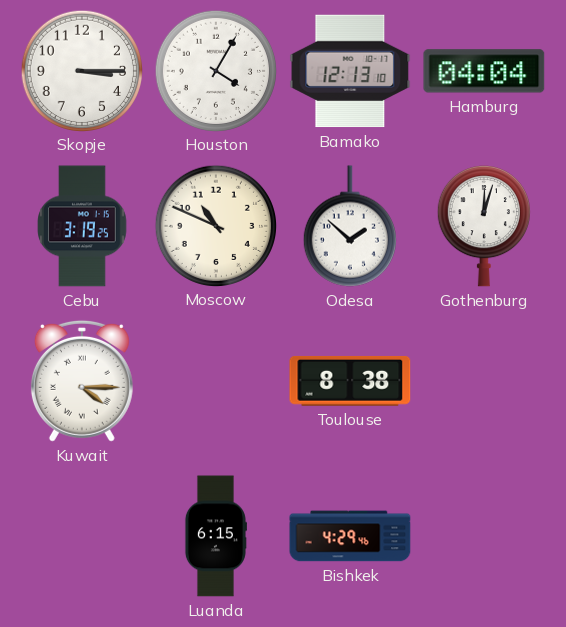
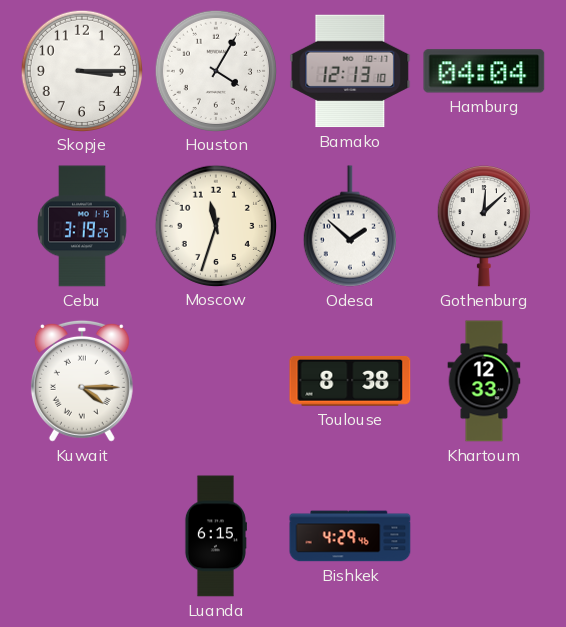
Moscow: 10:49 -> 11:33
Gothenburg: 12:03 -> 12:08
Khartoum: none -> 12:33
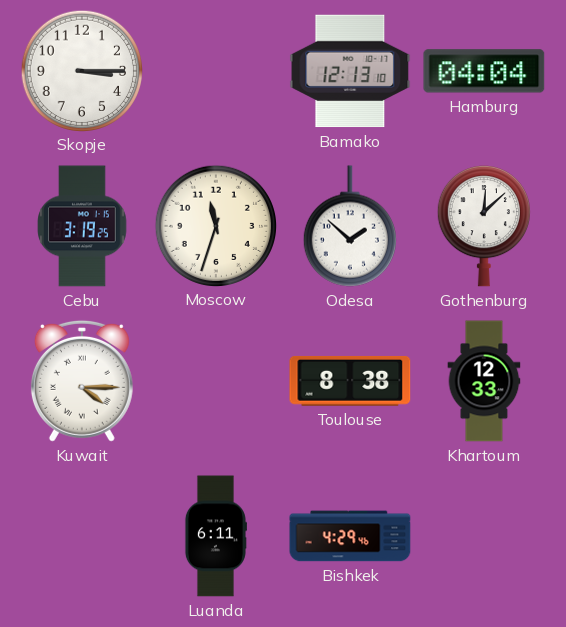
Houston: 4:05 -> none
Luanda: 6:15 -> 6:11
